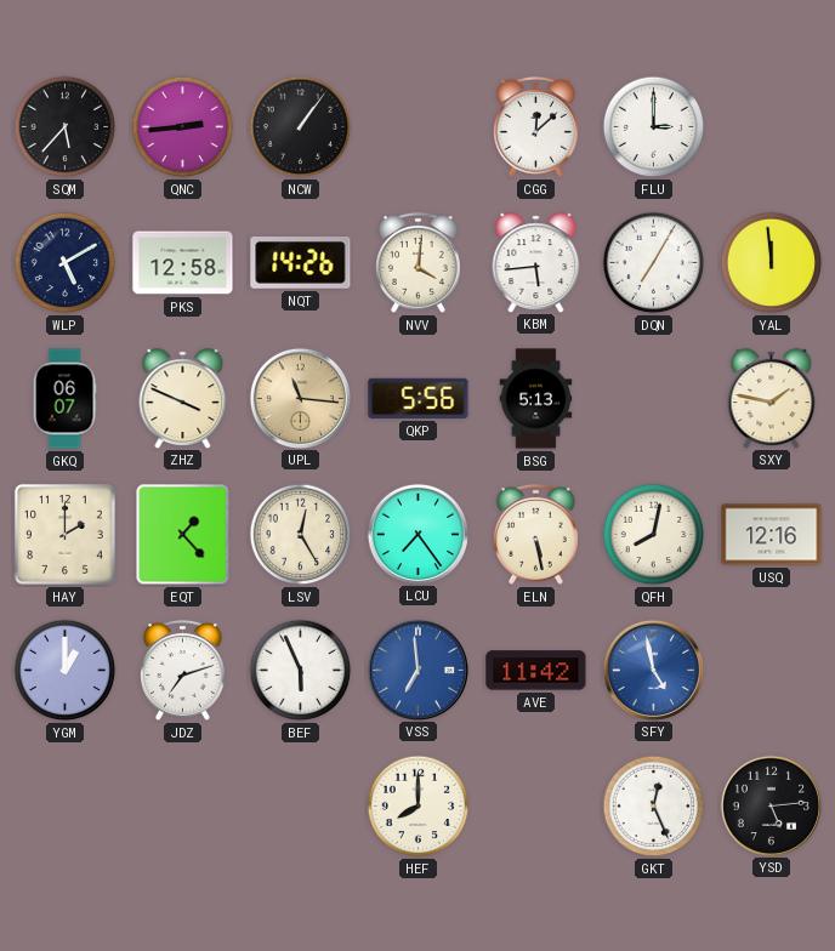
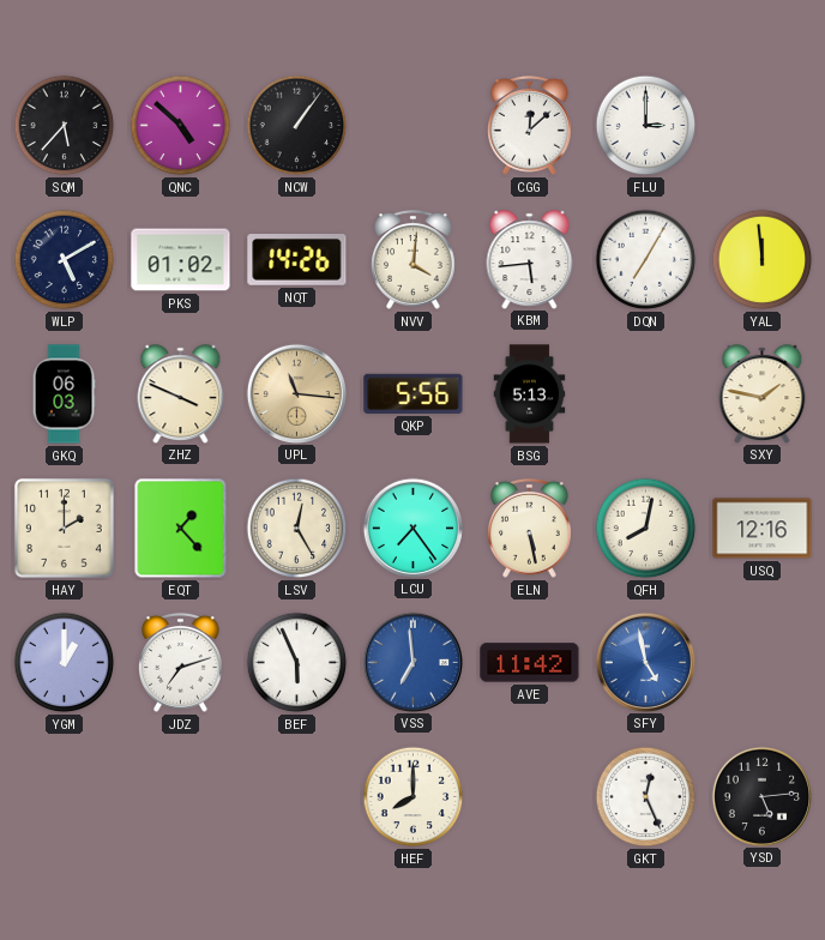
QNC: 2:44 -> 4:52
PKS: 12:58 -> 01:02
GKQ: 06:07 -> 06:03
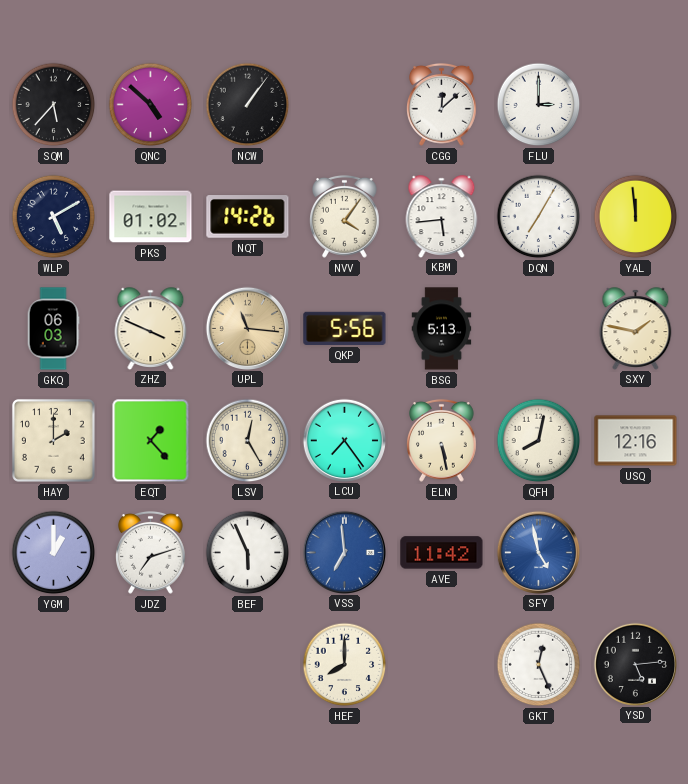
NVV: 4:01 -> 4:06
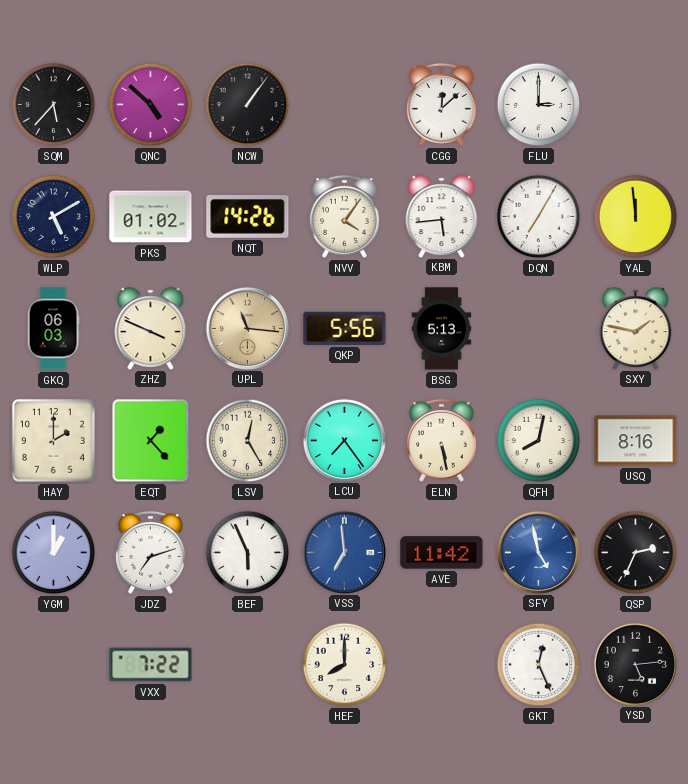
USQ: 12:16 -> 8:16
QSP: none -> 2:34
VXX: none -> 7:22
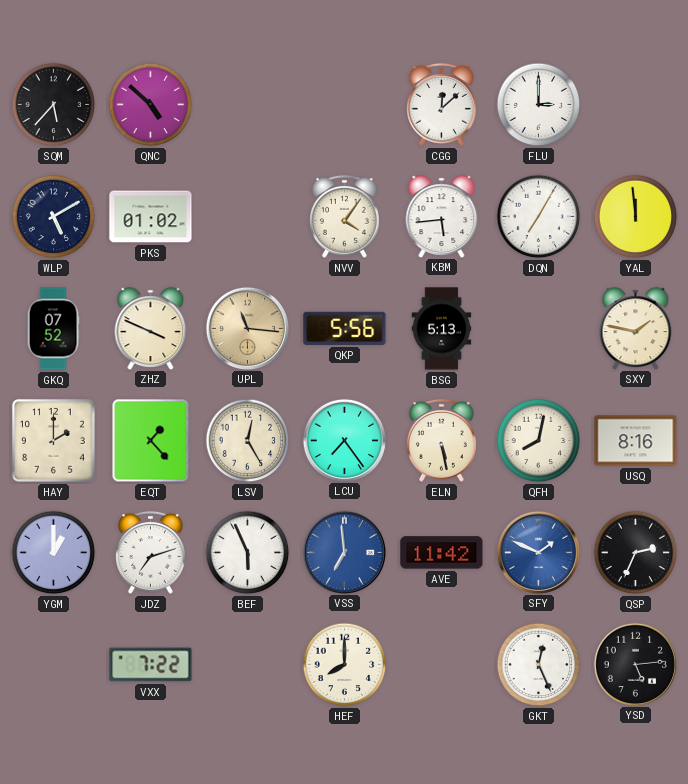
NCW: 1:06 -> none
NQT: 14:26 -> none
GKQ: 06:03 -> 07:52
SFY: 4:58 -> 1:49
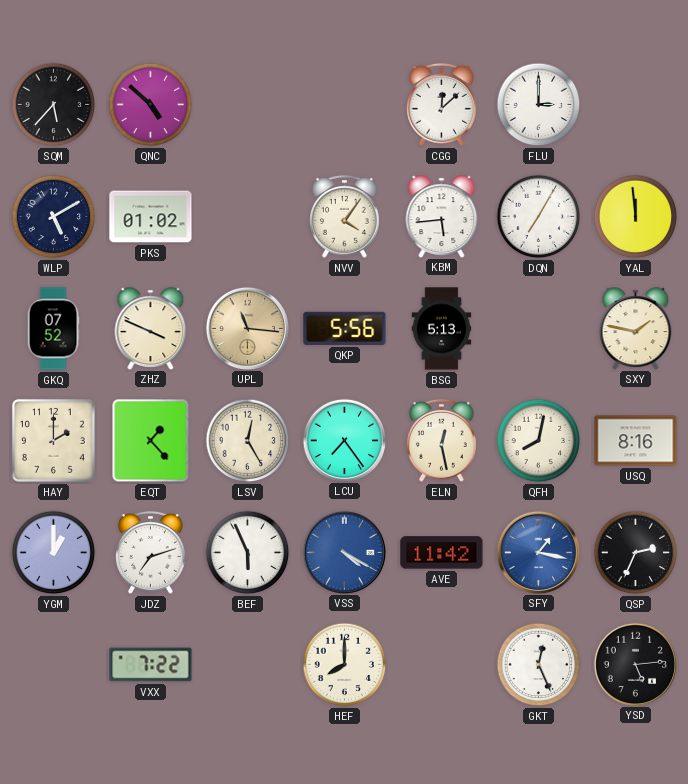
ELN: 5:28 -> 12:28
VSS: 6:59 -> 4:20
SFY: 1:49 -> 1:17
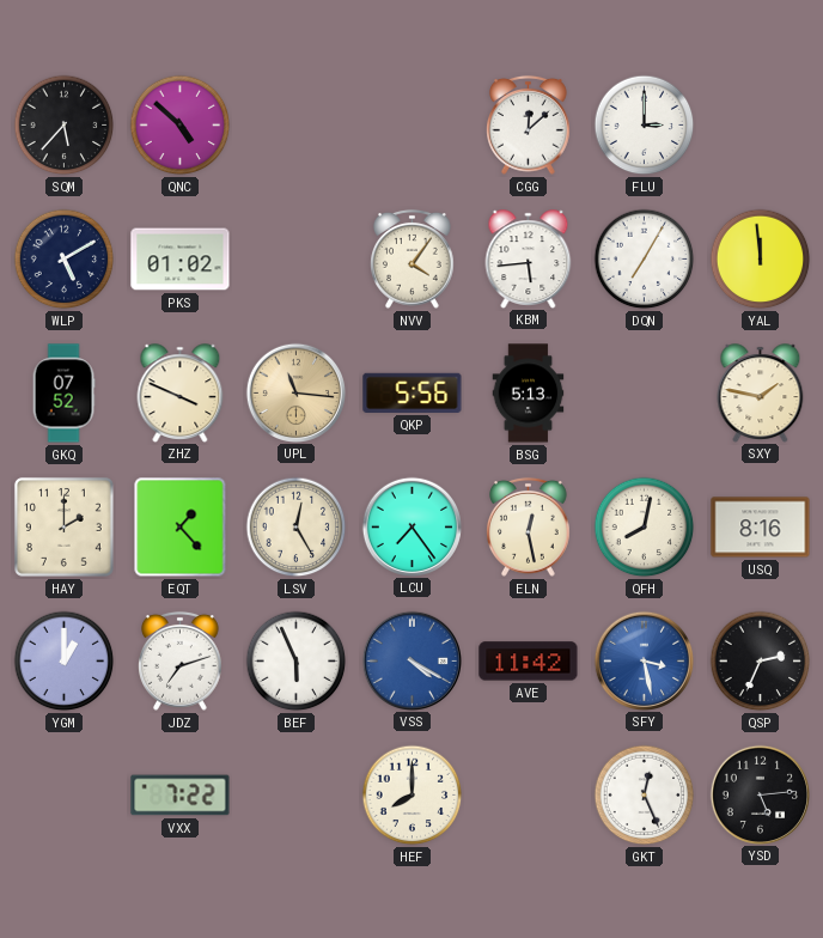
SFY: 1:17 -> 3:28
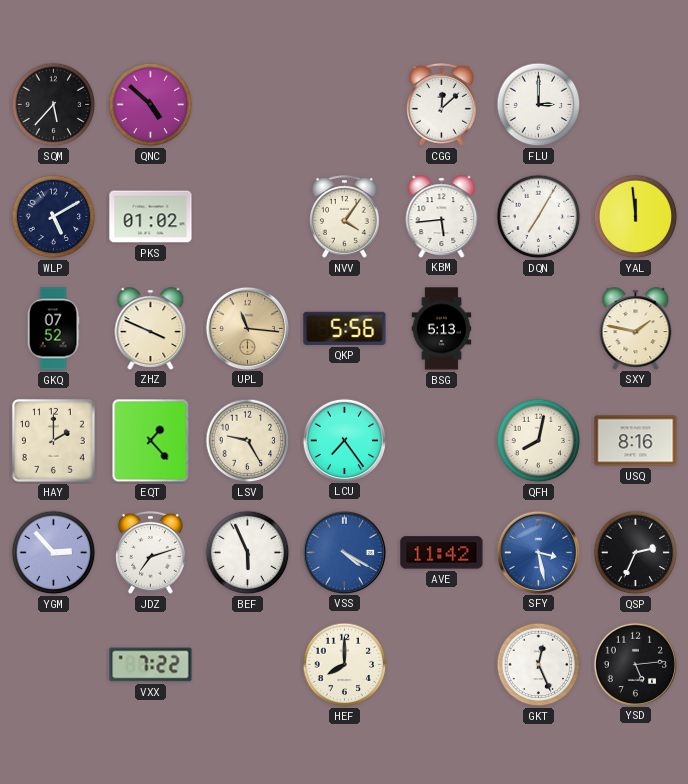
LSV: 12:25 -> 9:25
ELN: 12:28 -> none
YGM: 1:00 -> 2:53
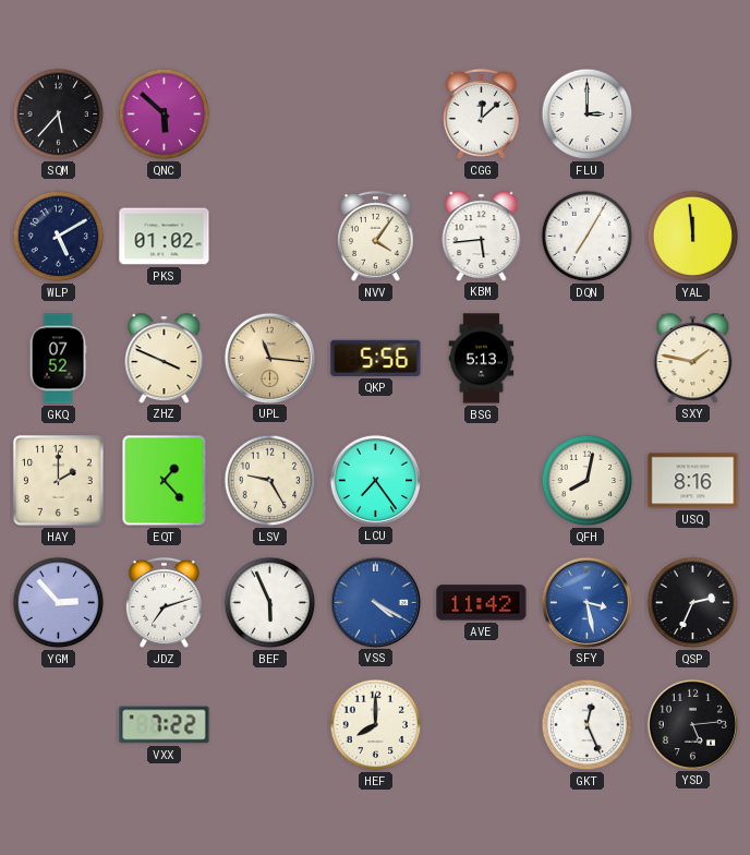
QNC: 4:52 -> 5:52
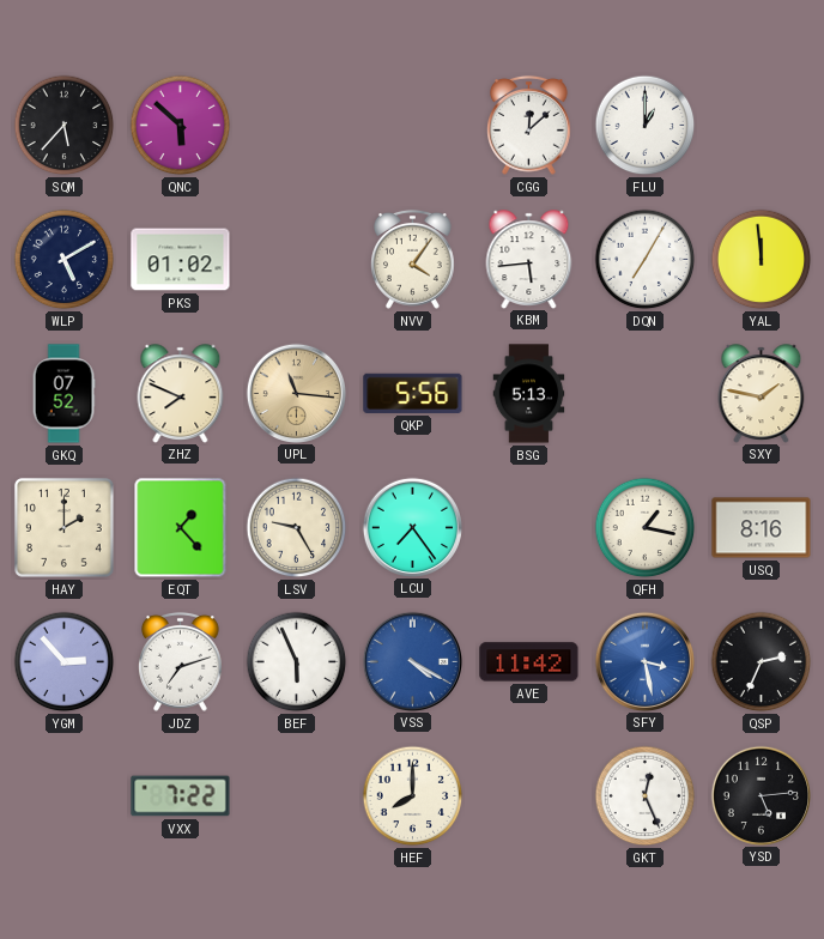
FLU: 3:00 -> 1:00
ZHZ: 3:49 -> 7:49
QFH: 8:02 -> 1:17
